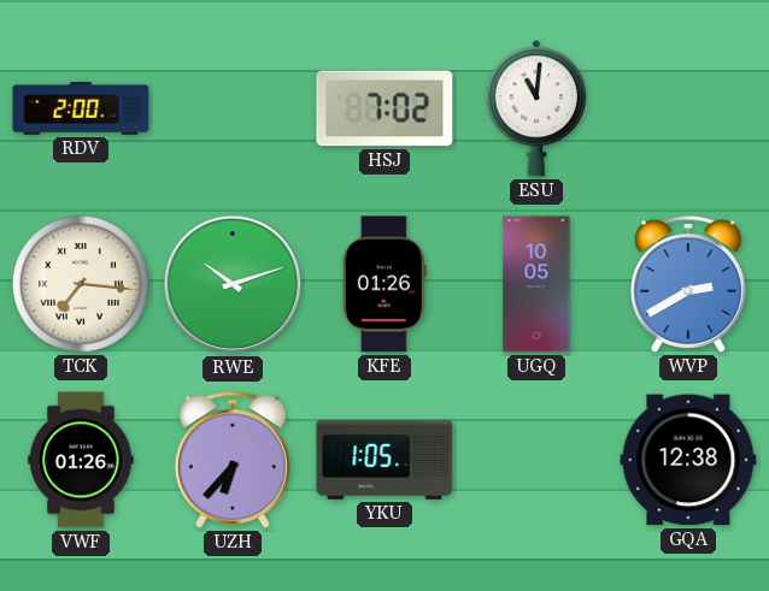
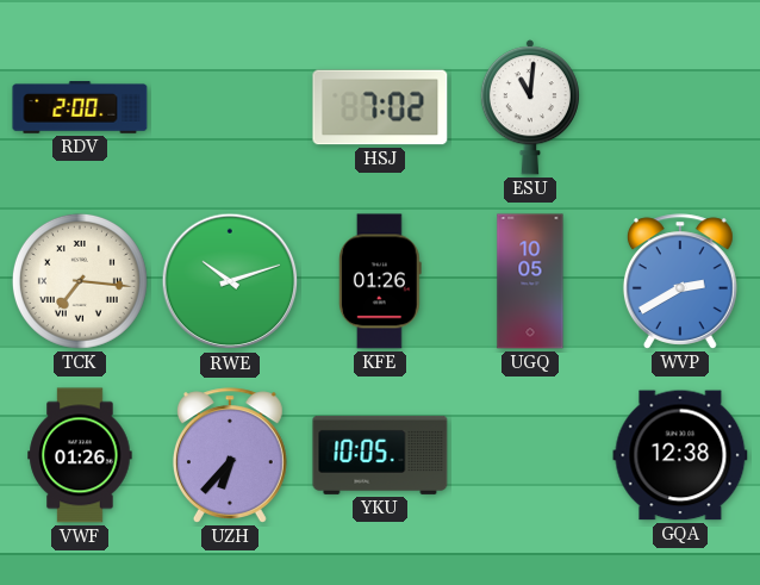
YKU: 1:05 -> 10:05
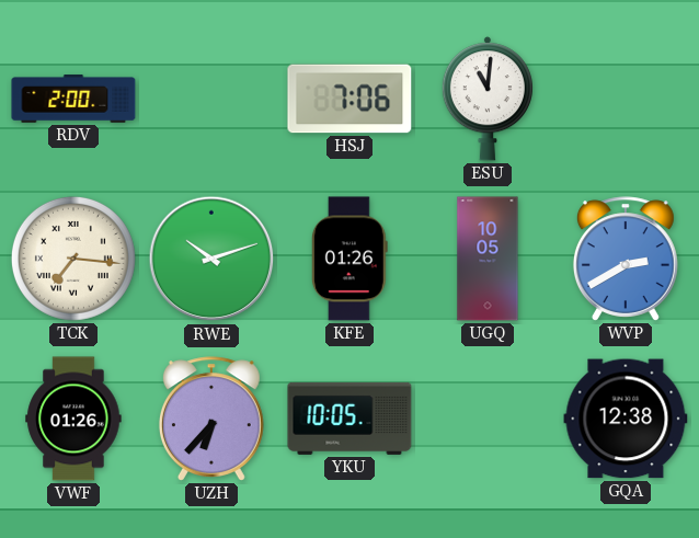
HSJ: 7:02 -> 7:06
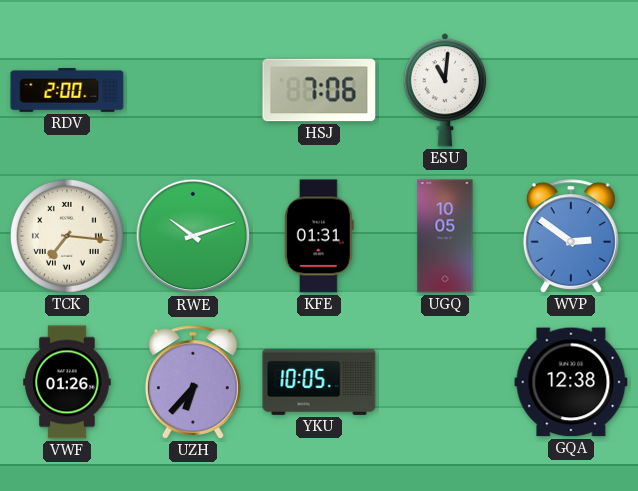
KFE: 01:26 -> 01:31
WVP: 2:40 -> 2:51
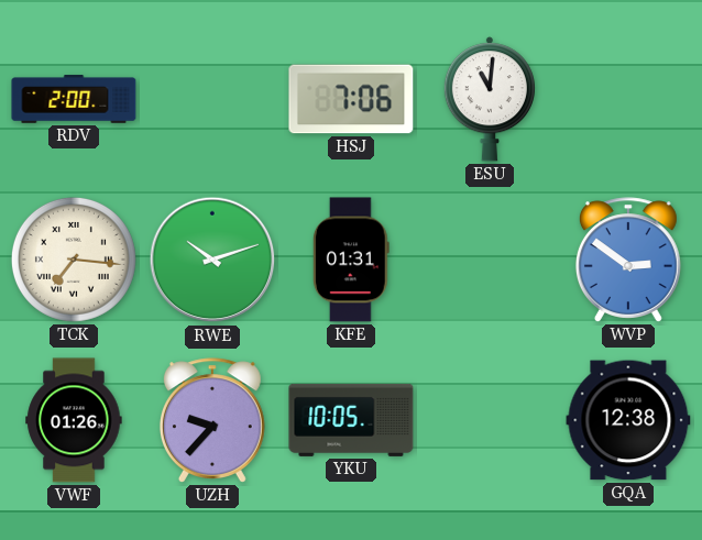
UGQ: 10:05 -> none
UZH: 6:37 -> 9:37
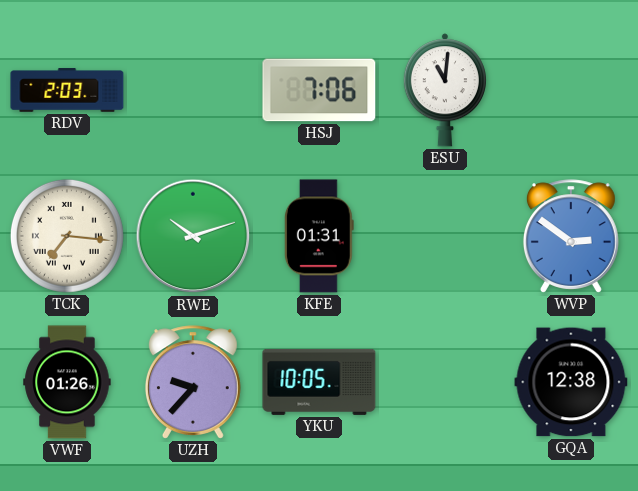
RDV: 2:00 -> 2:03
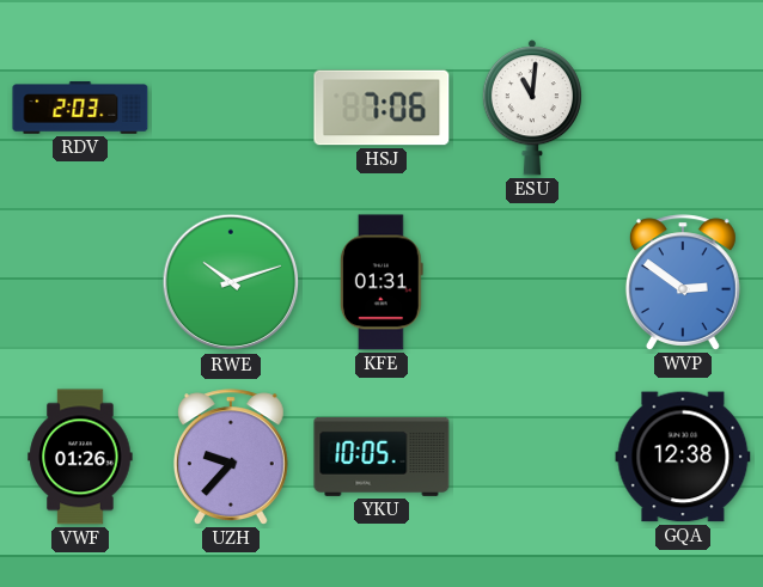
TCK: 7:16 -> none
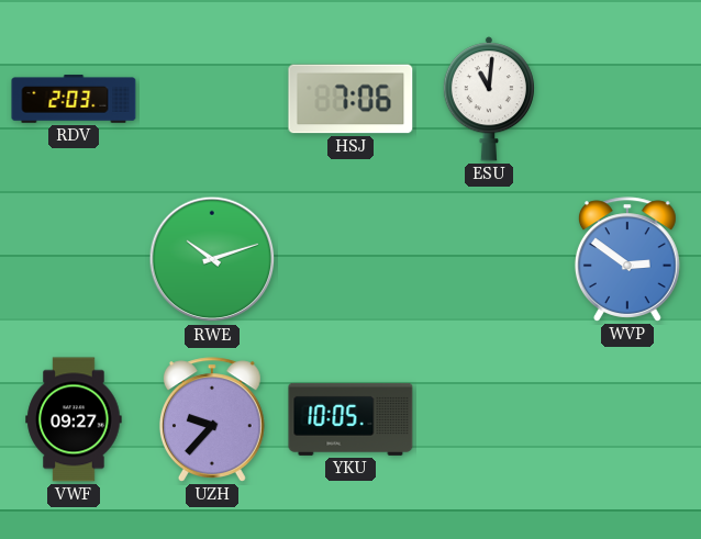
KFE: 01:31 -> none
VWF: 01:26 -> 09:27
GQA: 12:38 -> none
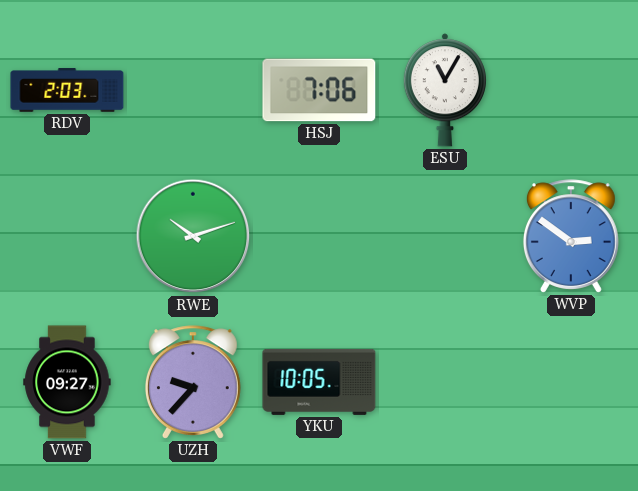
ESU: 11:01 -> 11:05
